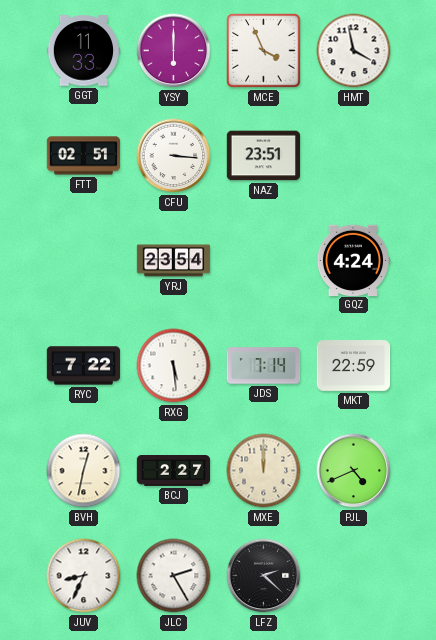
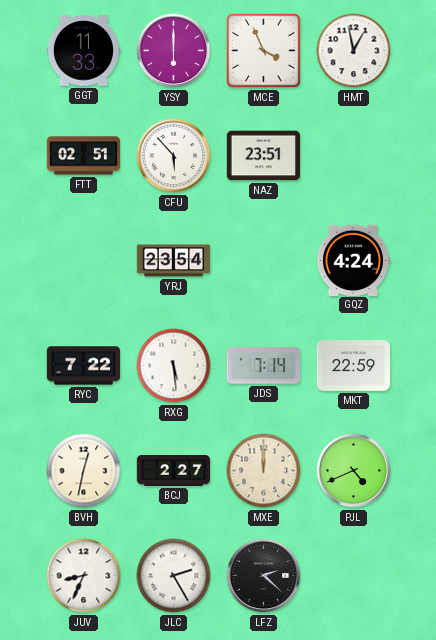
HMT: 3:58 -> 12:58
CFU: 3:16 -> 5:53
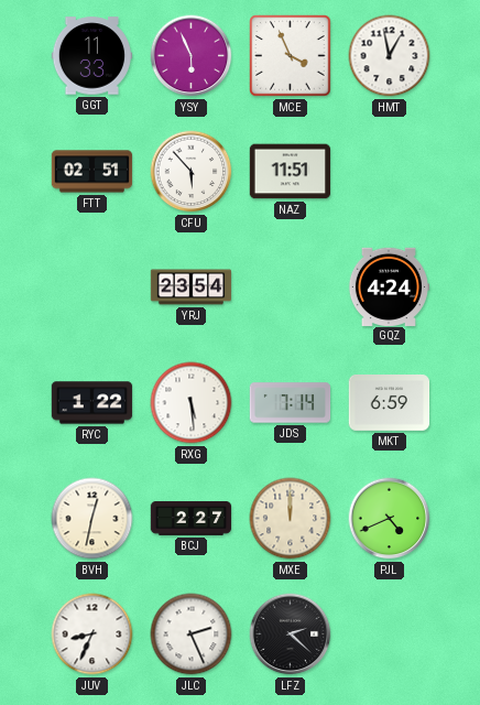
YSY: 6:00 -> 5:56
NAZ: 23:51 -> 11:51
RYC: 7:22 -> 1:22
MKT: 22:59 -> 6:59
JLC: 2:25 -> 2:26
